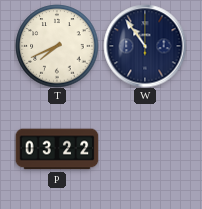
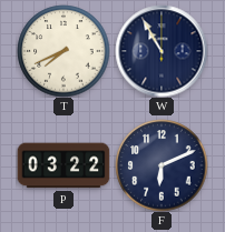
W: 10:54 -> 10:55
F: none -> 6:11
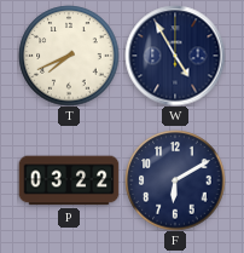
W: 10:55 -> 4:55
F: 6:11 -> 6:10
